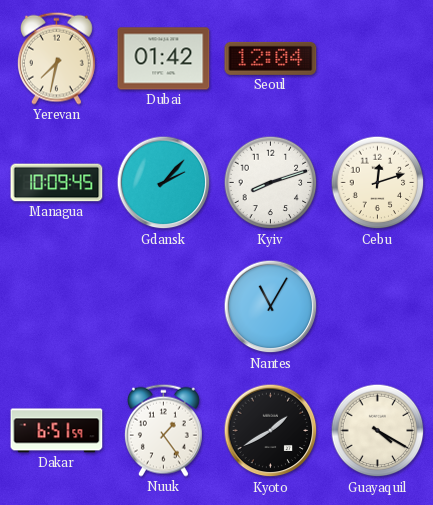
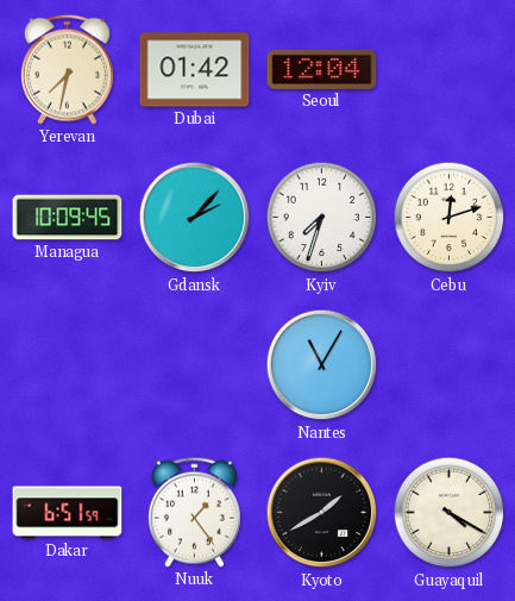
Kyiv: 8:12 -> 7:33
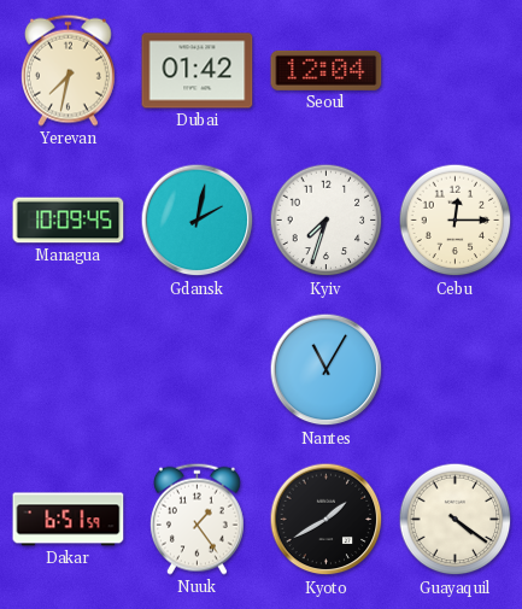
Gdansk: 2:07 -> 2:02
Cebu: 12:12 -> 12:15
Guayaquil: 4:20 -> 4:21
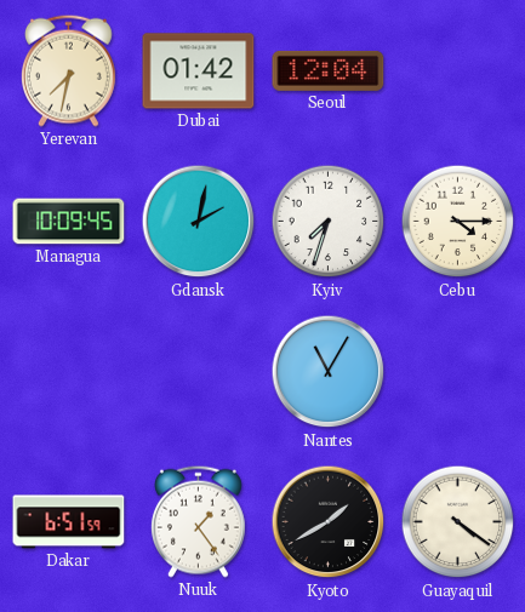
Cebu: 12:15 -> 4:15
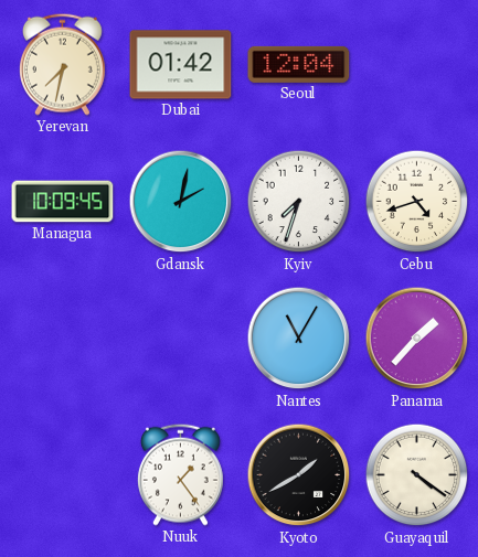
Cebu: 4:15 -> 4:42
Panama: none -> 1:37
Dakar: 6:51 -> none
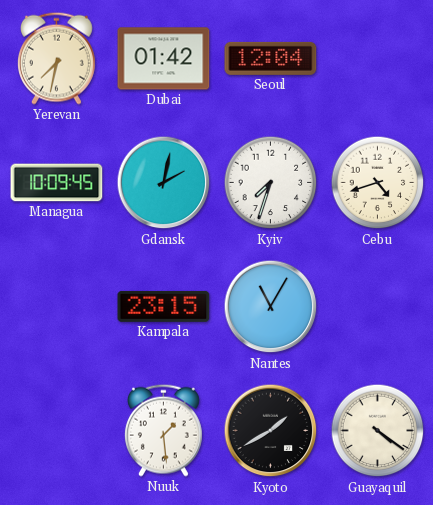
Kampala: none -> 23:15
Panama: 1:37 -> none
Nuuk: 1:24 -> 1:29
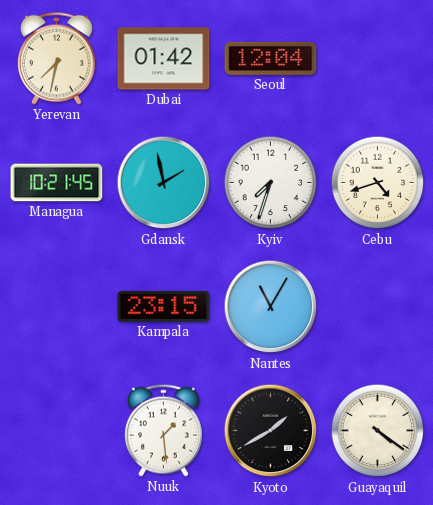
Managua: 10:09 -> 10:21
Gdansk: 2:02 -> 1:58
